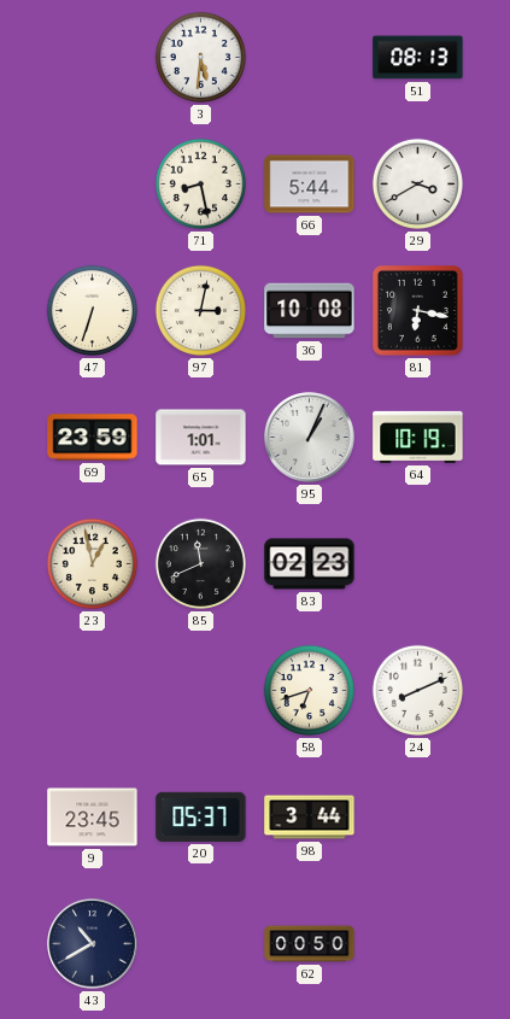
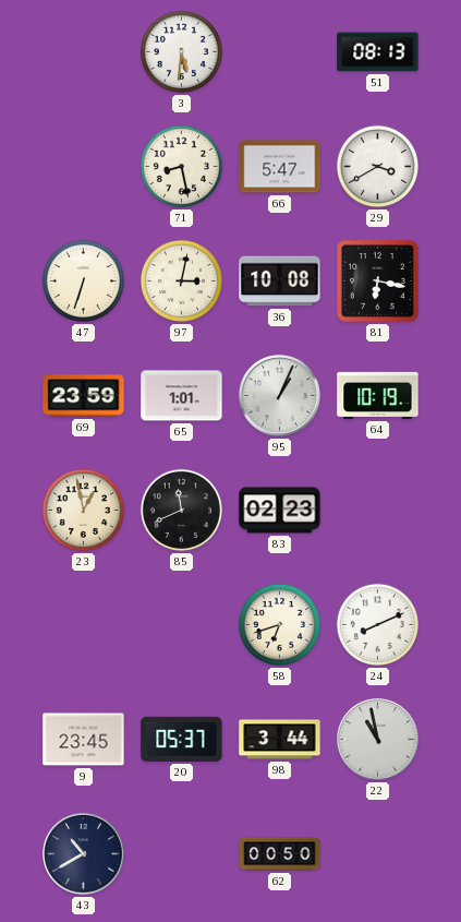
66: 5:44 -> 5:47
22: none -> 10:58
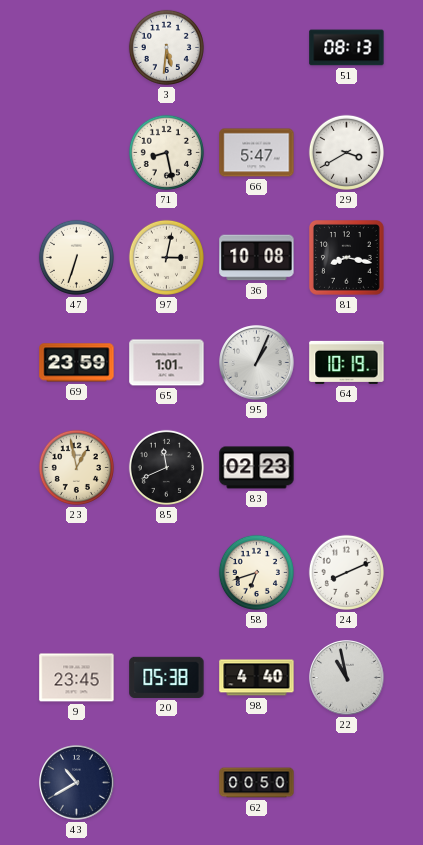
81: 6:17 -> 8:17
20: 05:37 -> 05:38
98: 3:44 -> 4:40
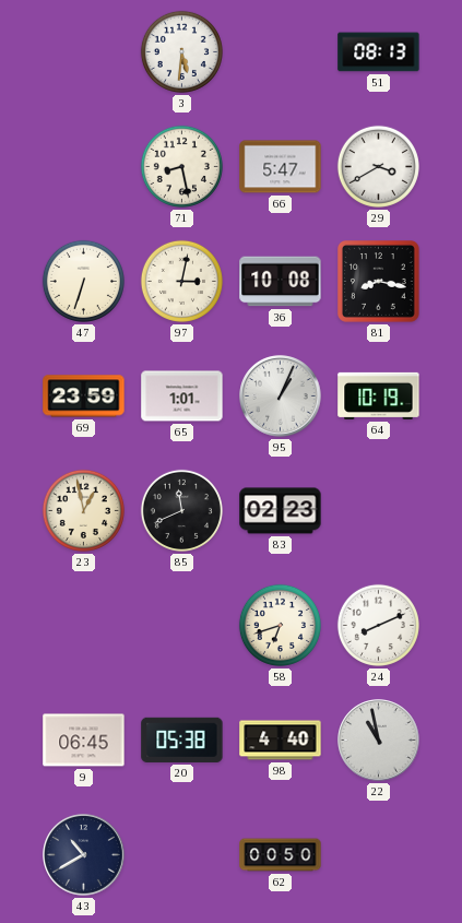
9: 23:45 -> 06:45
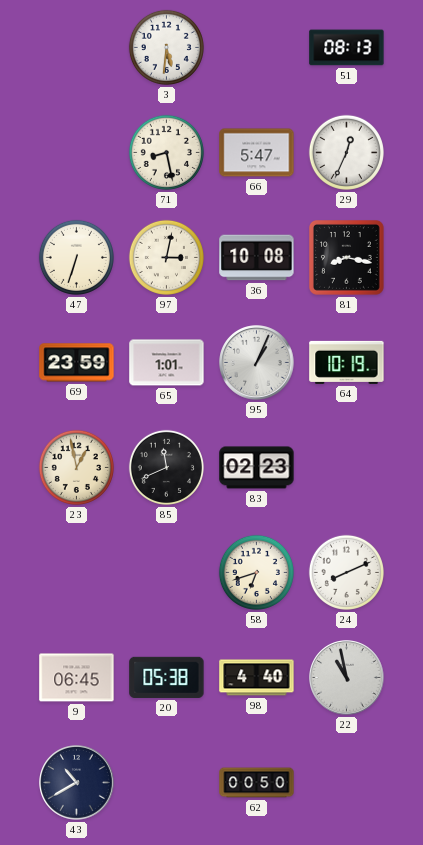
29: 3:40 -> 12:34
